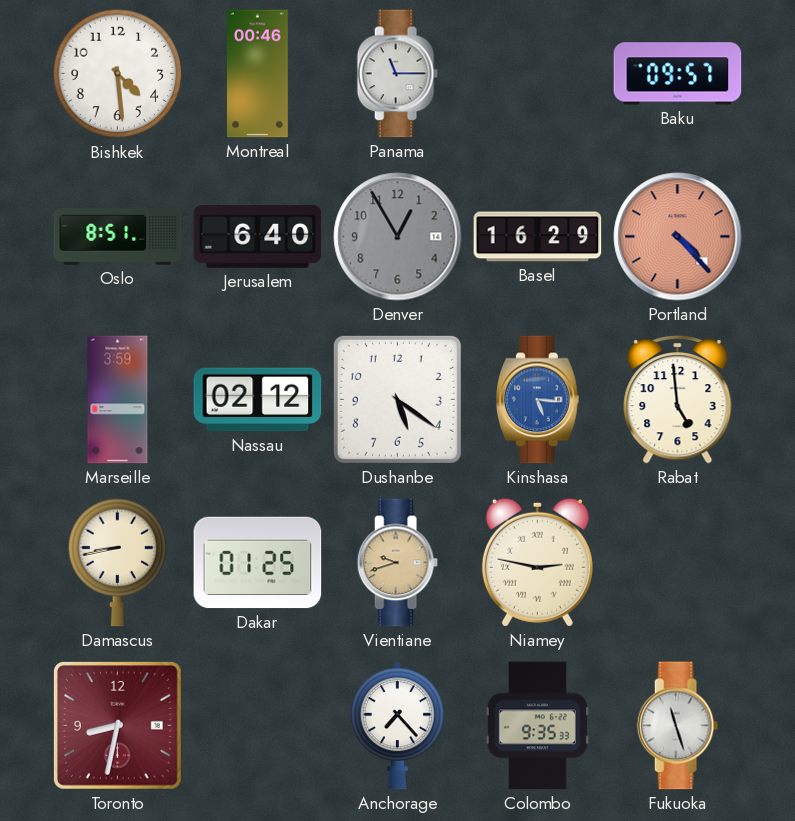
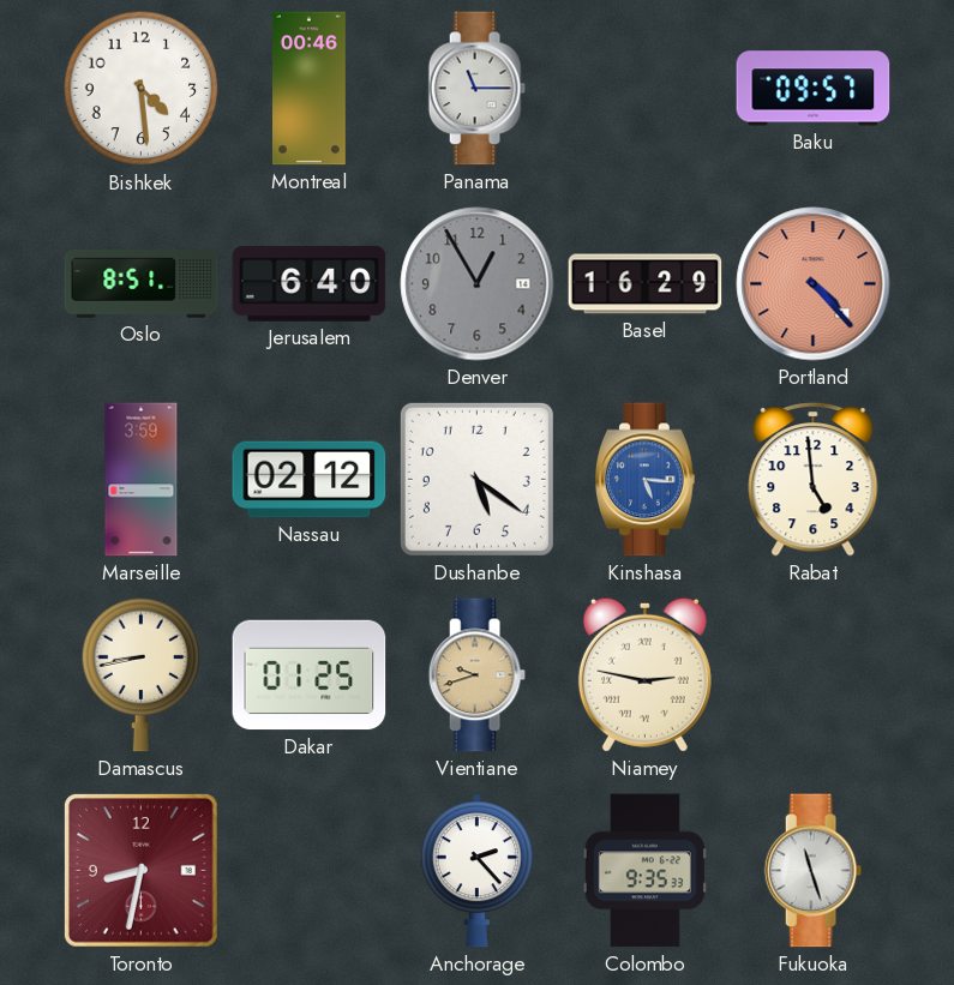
Anchorage: 7:23 -> 2:23
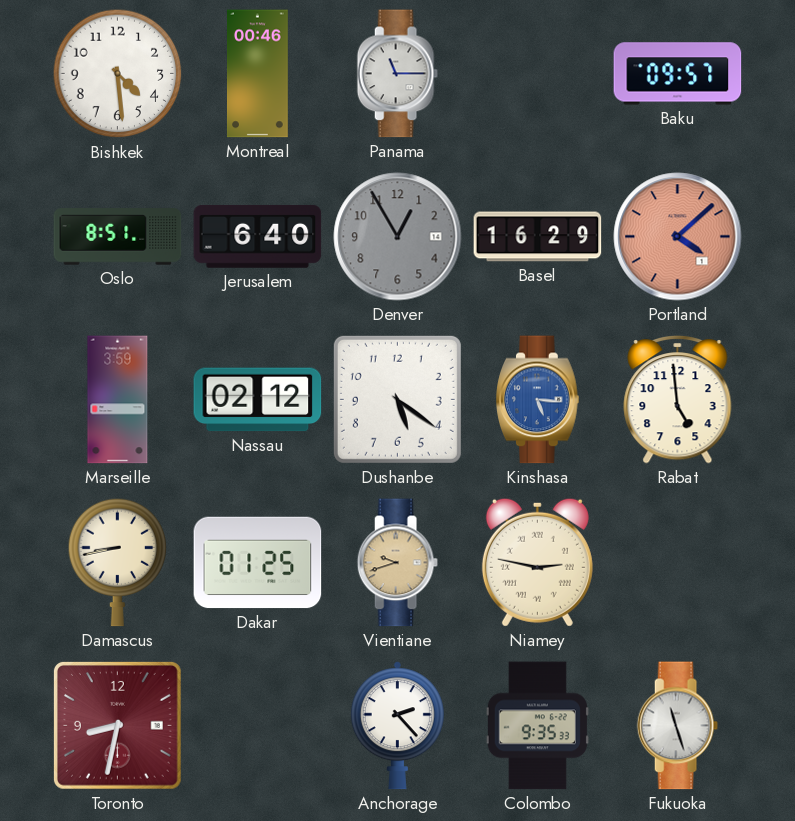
Portland: 4:23 -> 4:08
